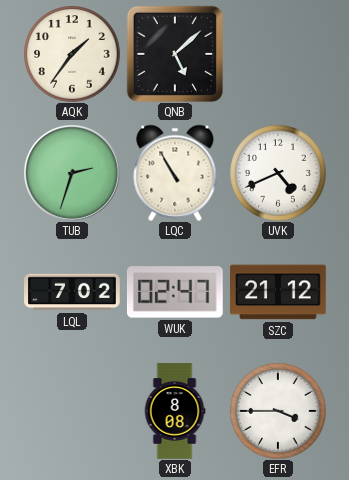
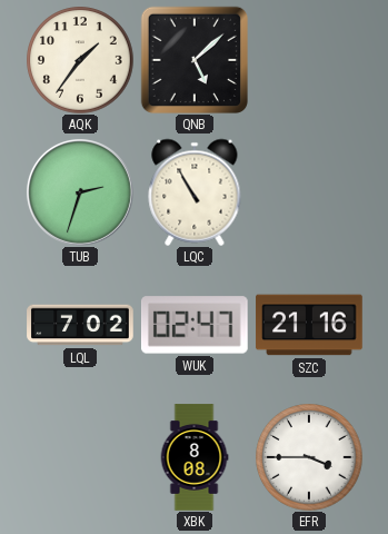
UVK: 4:41 -> none
SZC: 21:12 -> 21:16
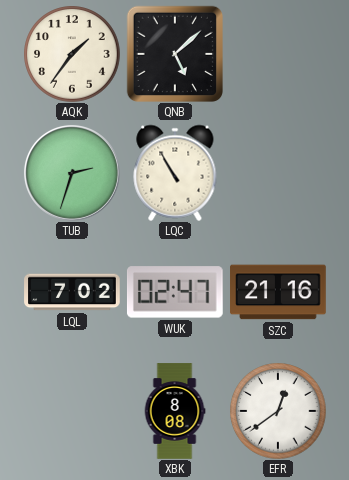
EFR: 3:45 -> 12:39
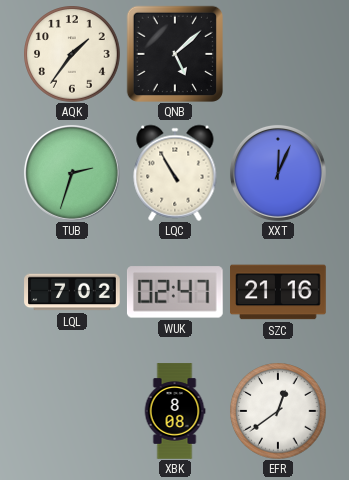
XXT: none -> 12:04
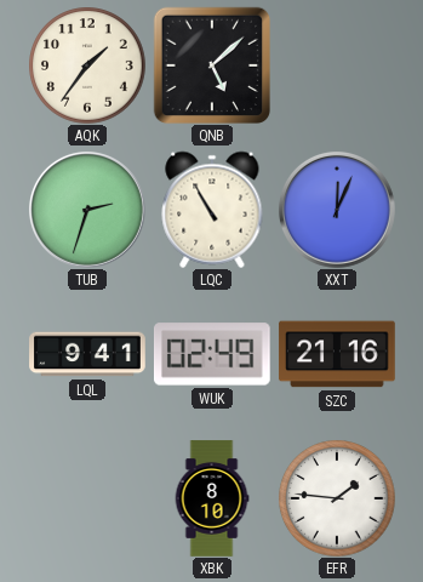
LQL: 7:02 -> 9:41
WUK: 02:47 -> 02:49
XBK: 8:08 -> 8:10
EFR: 12:39 -> 1:46
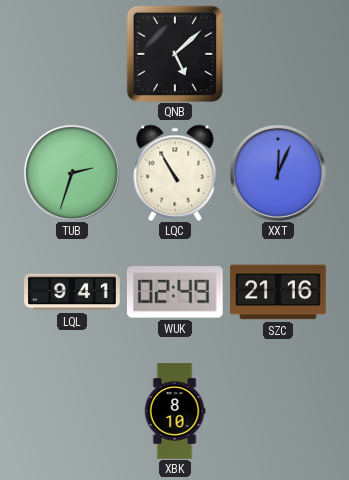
AQK: 1:36 -> none
EFR: 1:46 -> none
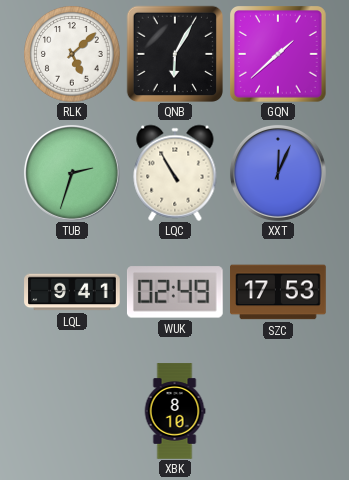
RLK: none -> 5:08
QNB: 5:08 -> 6:05
GQN: none -> 1:38
SZC: 21:16 -> 17:53
